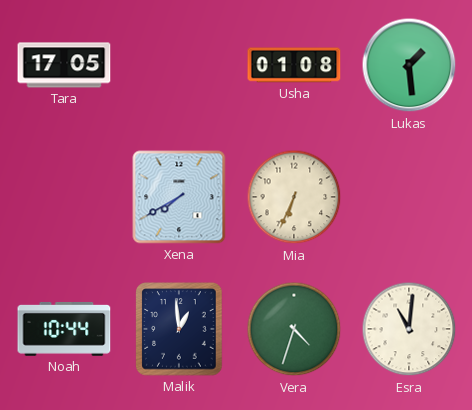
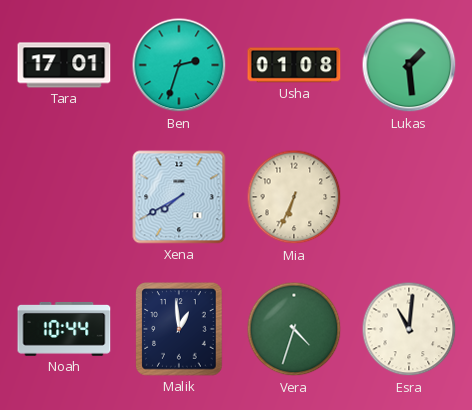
Tara: 17:05 -> 17:01
Ben: none -> 2:33
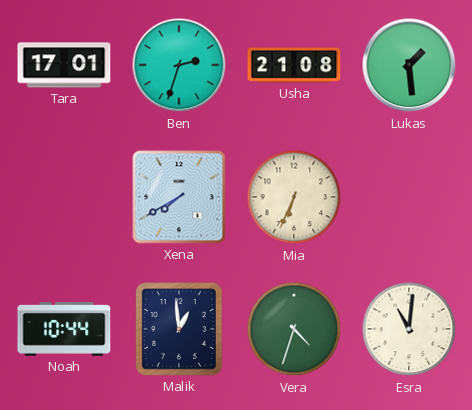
Usha: 01:08 -> 21:08
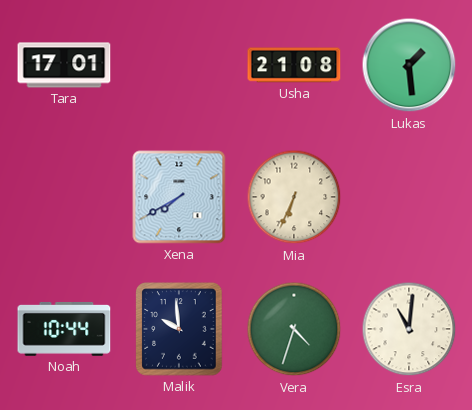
Ben: 2:33 -> none
Malik: 12:59 -> 9:59
